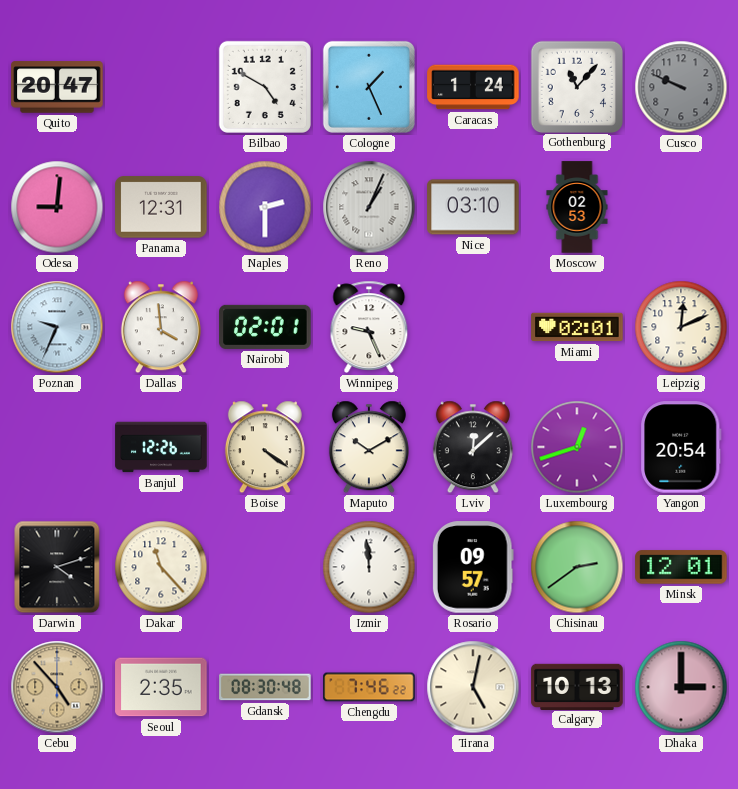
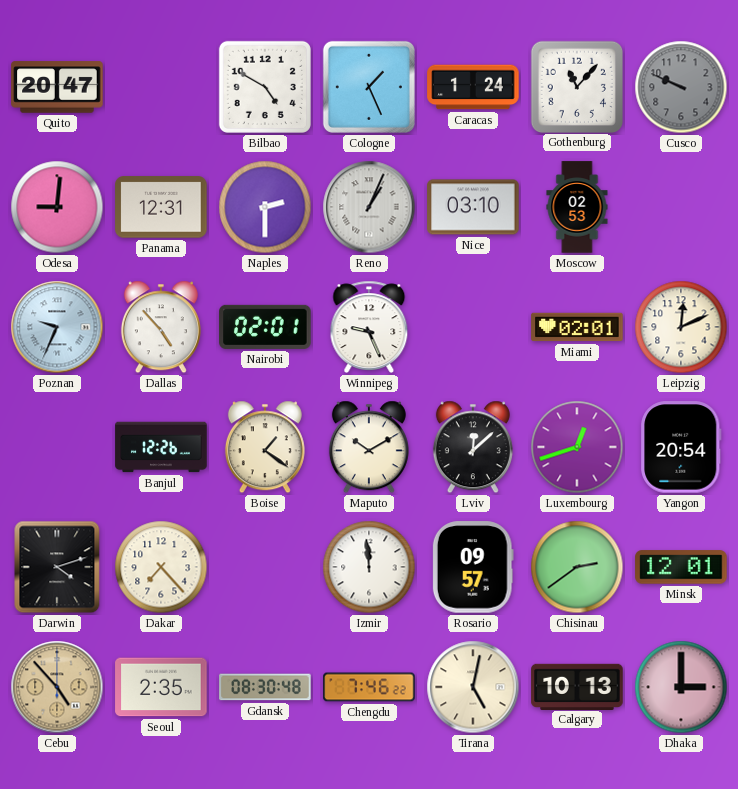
Dallas: 3:59 -> 4:53
Boise: 4:21 -> 1:21
Dakar: 11:23 -> 7:23
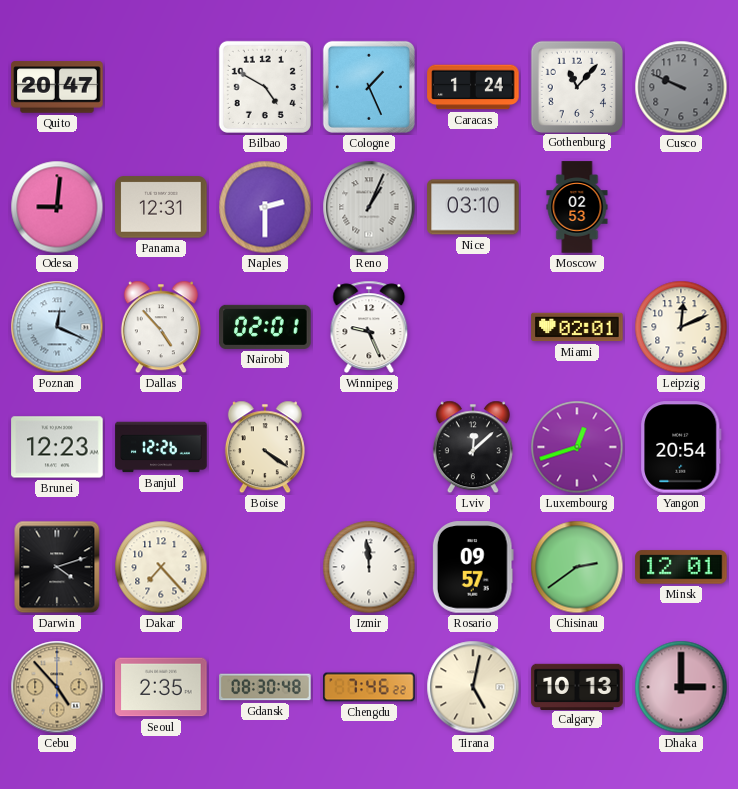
Poznan: 9:34 -> 12:19
Brunei: none -> 12:23
Boise: 1:21 -> 4:21
Maputo: 10:10 -> none
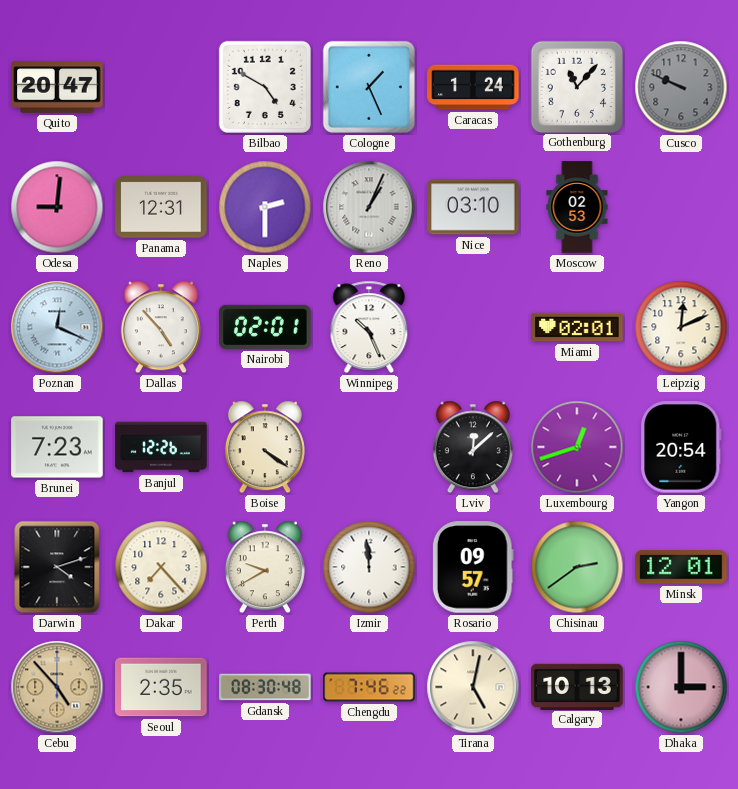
Winnipeg: 9:26 -> 10:26
Brunei: 12:23 -> 7:23
Perth: none -> 9:40
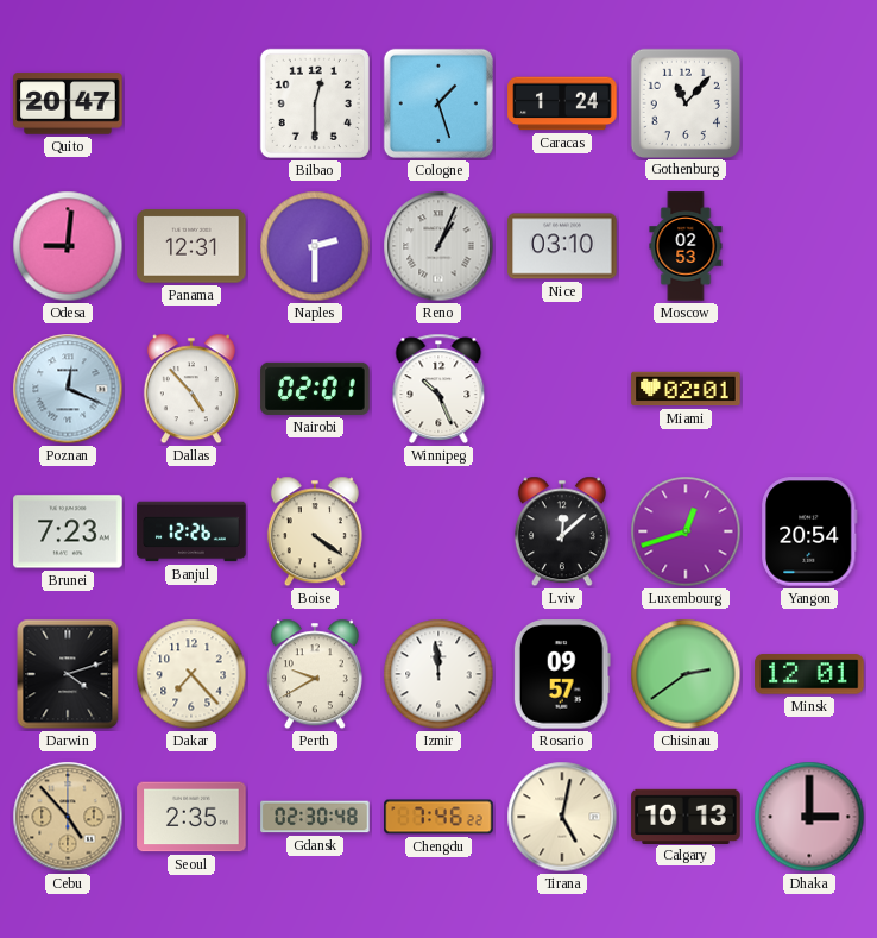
Bilbao: 4:50 -> 12:30
Cologne: 1:26 -> 1:27
Cusco: 9:49 -> none
Leipzig: 12:11 -> none
Gdansk: 08:30 -> 02:30
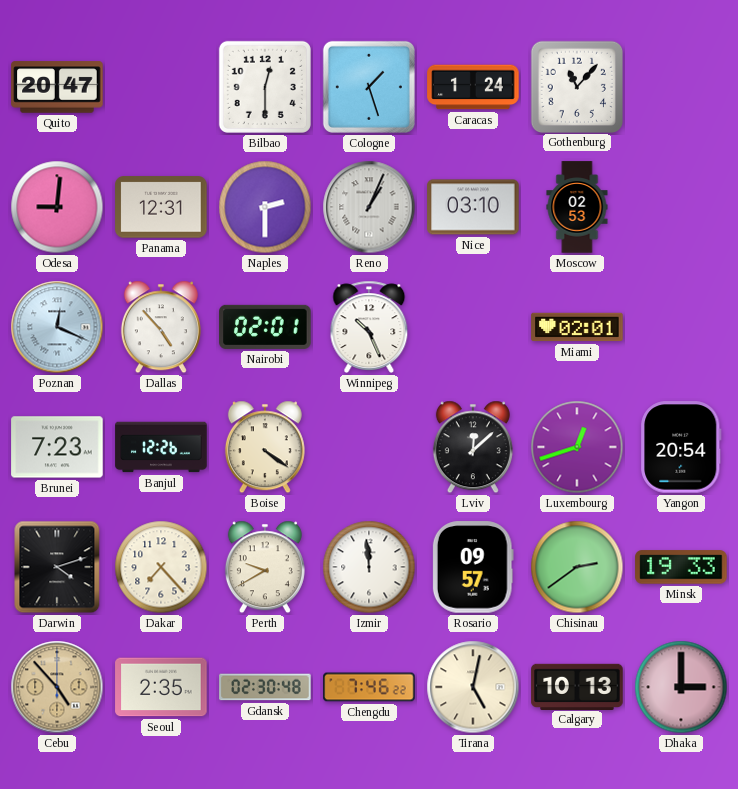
Minsk: 12:01 -> 19:33
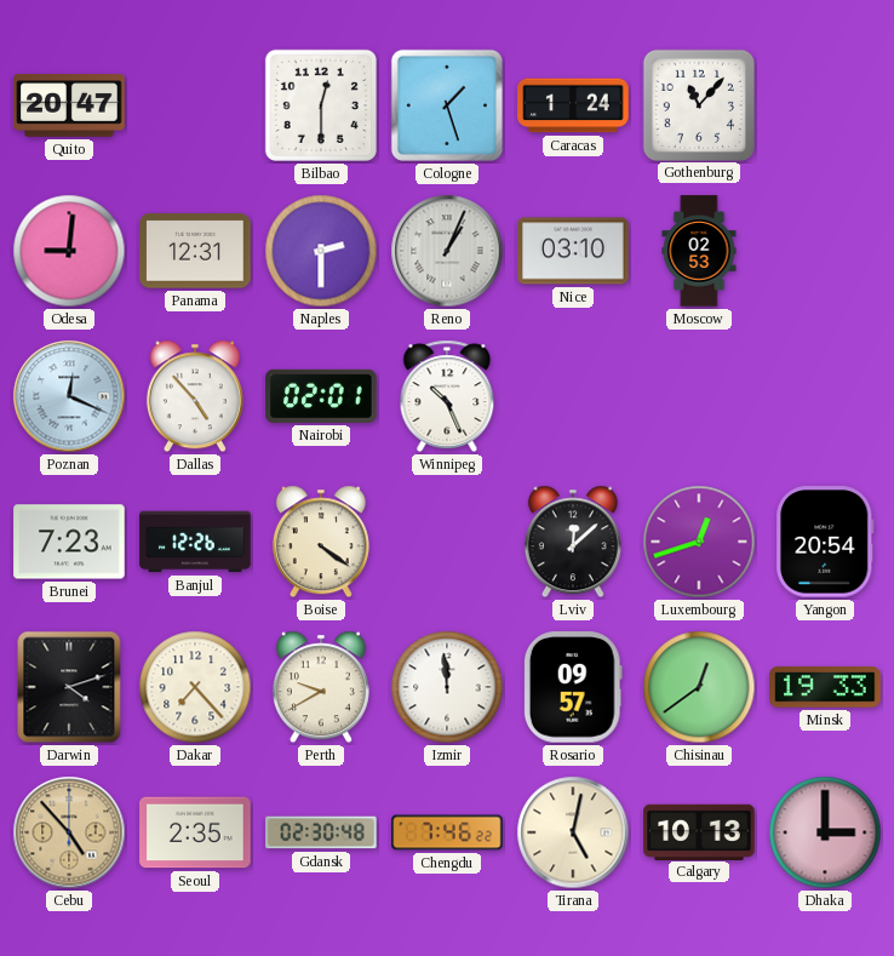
Miami: 02:01 -> none
Chisinau: 2:39 -> 12:39
